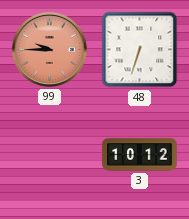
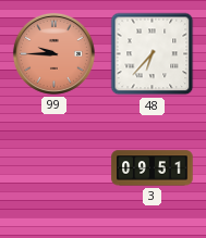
48: 6:33 -> 6:37
3: 10:12 -> 09:51
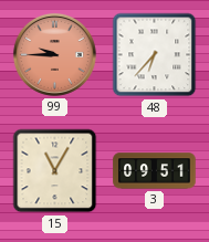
15: none -> 11:05
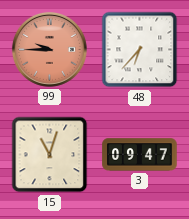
15: 11:05 -> 11:03
3: 09:51 -> 09:47
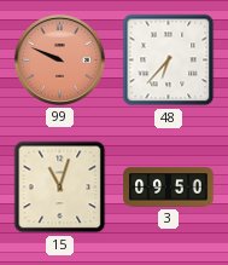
99: 9:45 -> 9:49
3: 09:47 -> 09:50
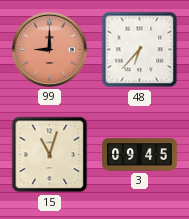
99: 9:49 -> 9:00
3: 09:50 -> 09:45
